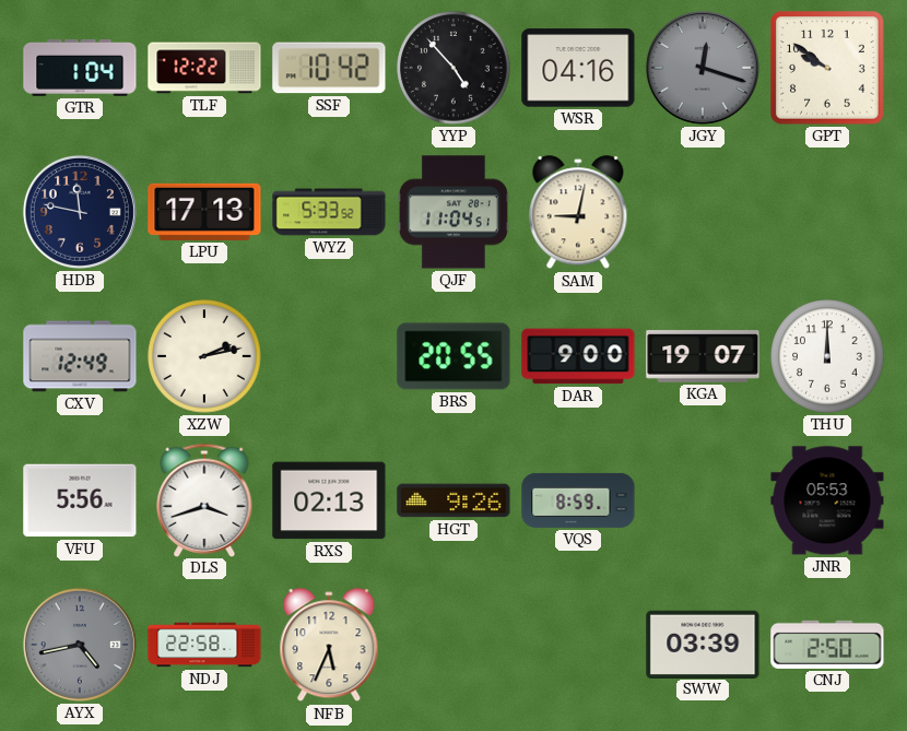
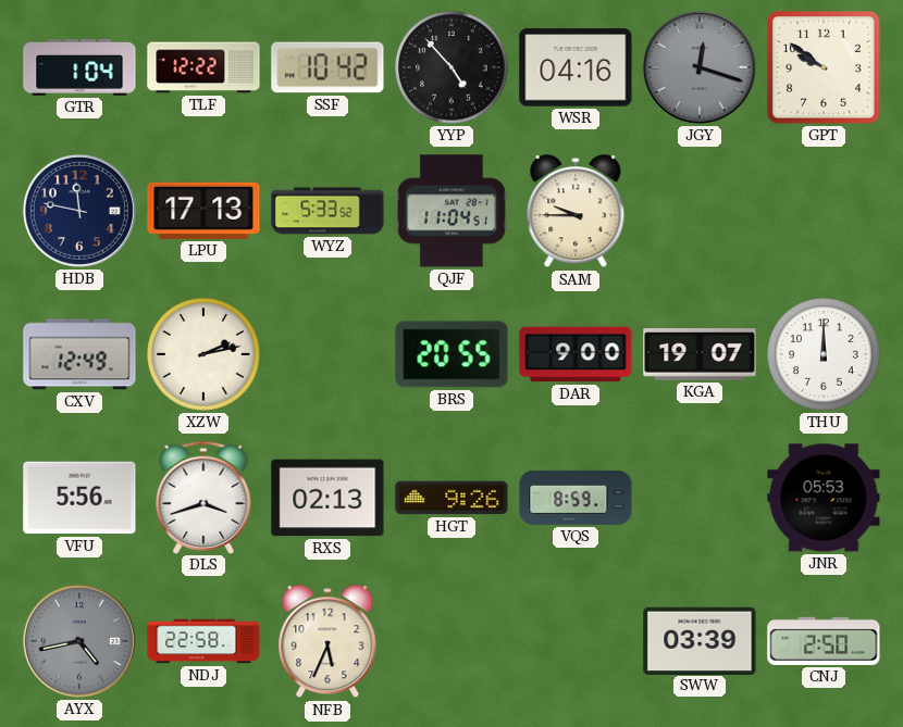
SAM: 9:02 -> 9:45
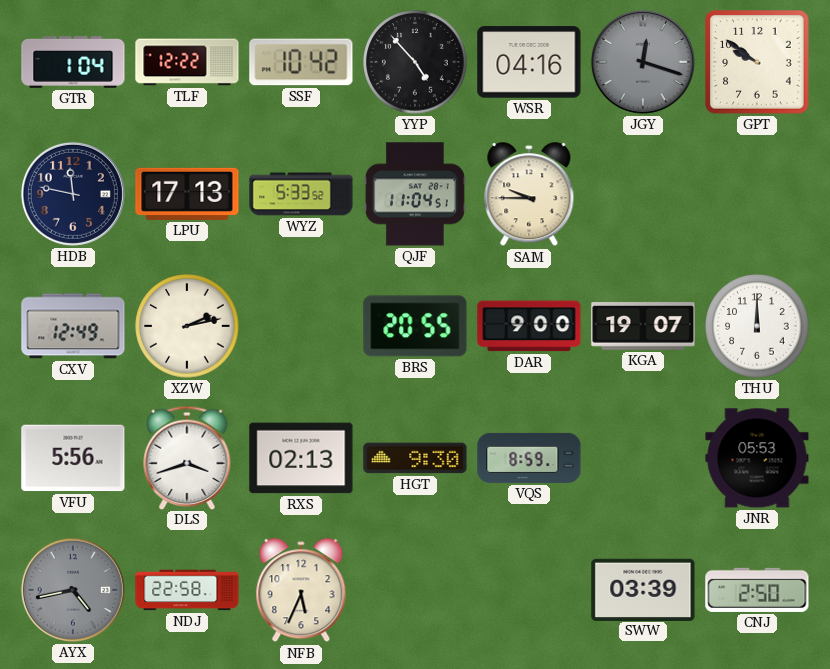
HGT: 9:26 -> 9:30
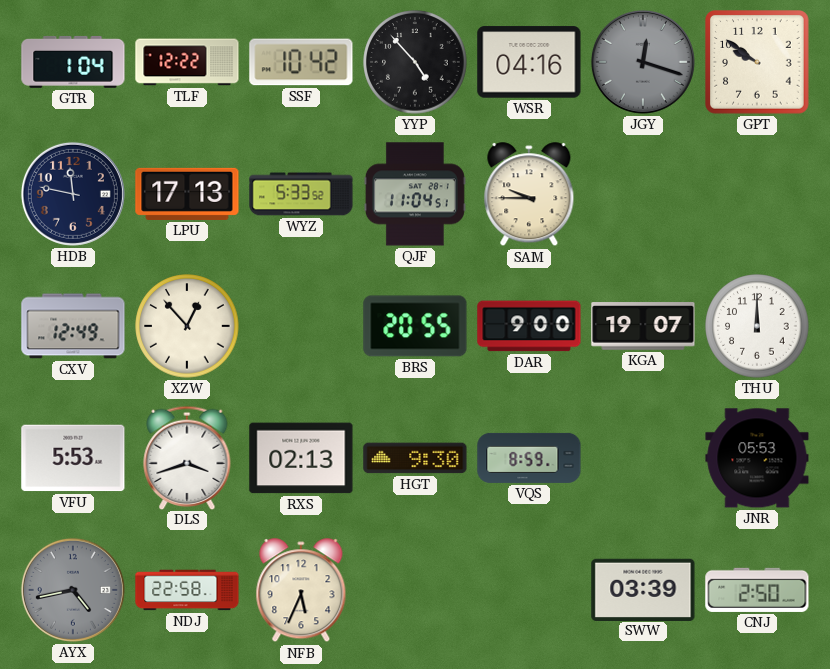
XZW: 2:13 -> 12:53
VFU: 5:56 -> 5:53
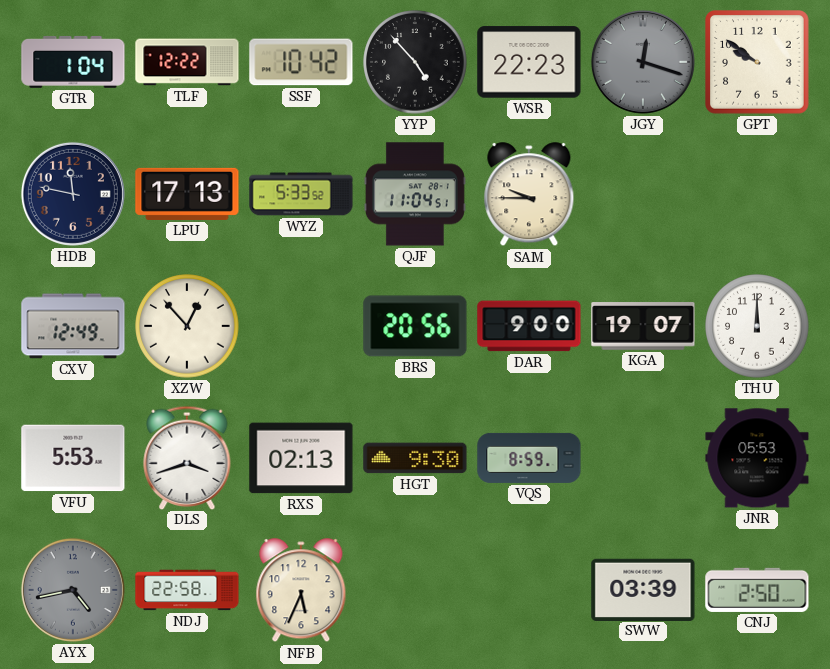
WSR: 04:16 -> 22:23
BRS: 20:55 -> 20:56
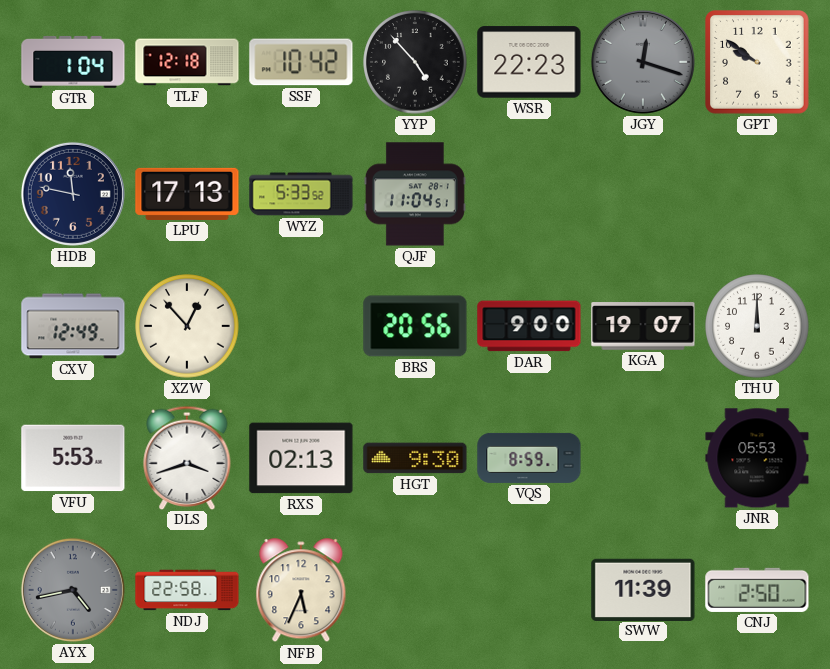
TLF: 12:22 -> 12:18
SAM: 9:45 -> none
SWW: 03:39 -> 11:39
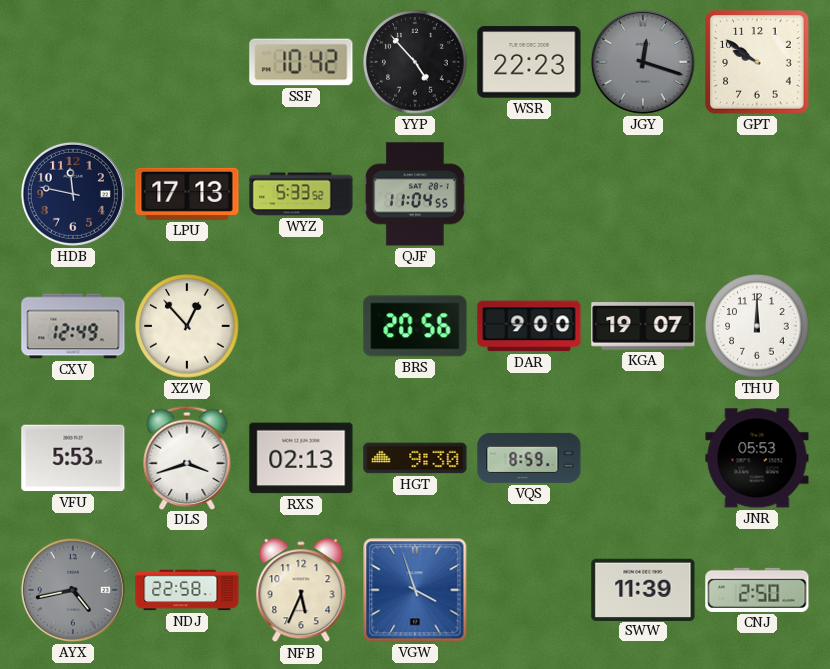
GTR: 1:04 -> none
TLF: 12:18 -> none
QJF: 11:04:51 -> 11:04:55
VGW: none -> 3:57
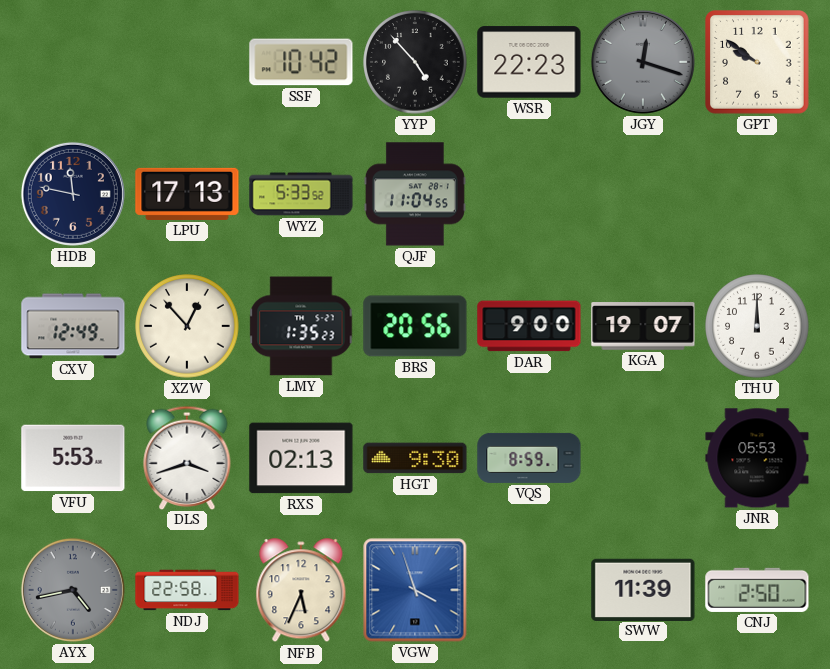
LMY: none -> 1:35
